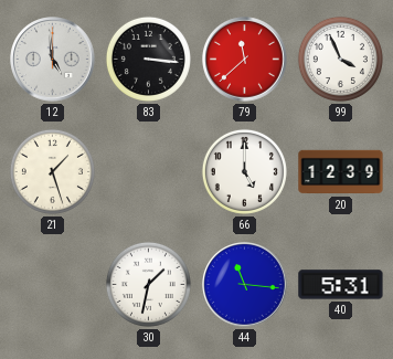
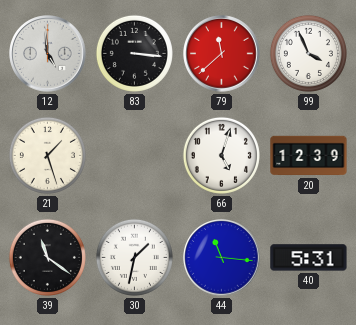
66: 5:00 -> 5:03
39: none -> 11:21
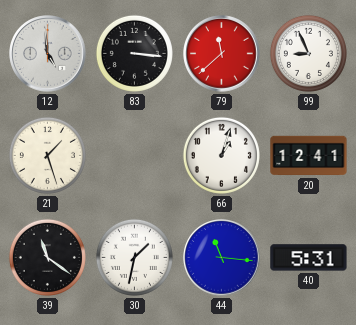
99: 3:56 -> 8:56
66: 5:03 -> 1:03
20: 12:39 -> 12:41
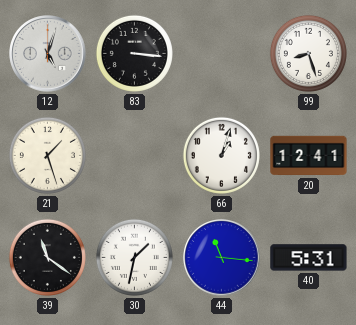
12: 4:59 -> 5:03
79: 11:38 -> none
99: 8:56 -> 8:27
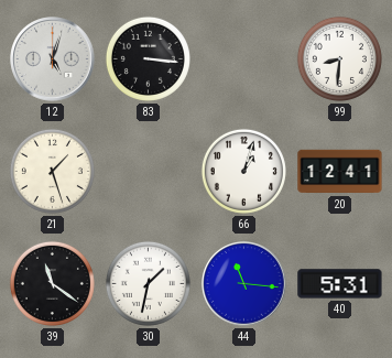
99: 8:27 -> 8:31
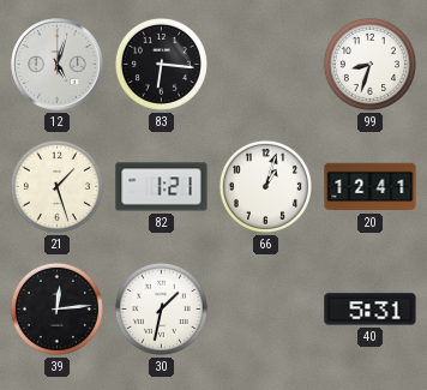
83: 3:16 -> 6:16
99: 8:31 -> 8:33
82: none -> 1:21
39: 11:21 -> 12:14
44: 11:16 -> none
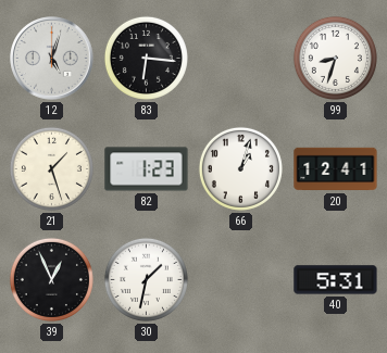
82: 1:21 -> 1:23
39: 12:14 -> 12:56
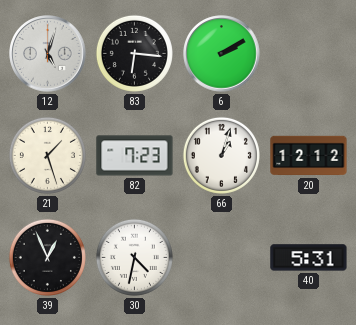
6: none -> 2:10
99: 8:33 -> none
82: 1:23 -> 7:23
20: 12:41 -> 12:12
30: 1:32 -> 4:32
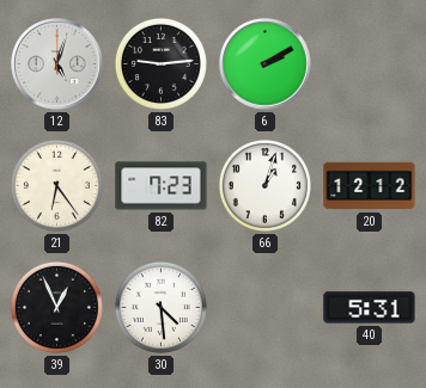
83: 6:16 -> 9:14
21: 1:27 -> 6:24
30: 4:32 -> 4:29
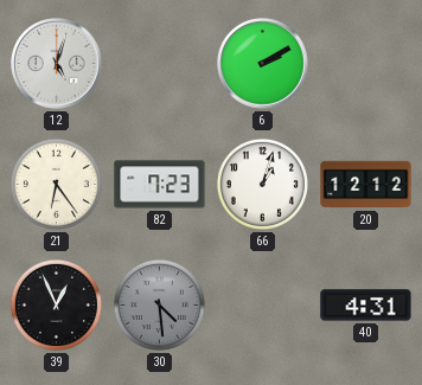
83: 9:14 -> none
30 dial: white -> grey
40: 5:31 -> 4:31
